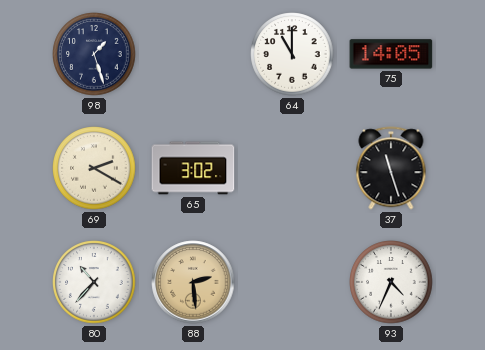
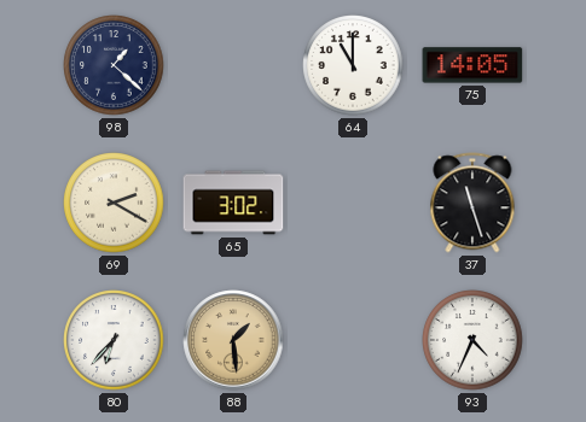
98: 1:27 -> 1:22
80: 10:37 -> 6:37
88: 2:29 -> 1:29
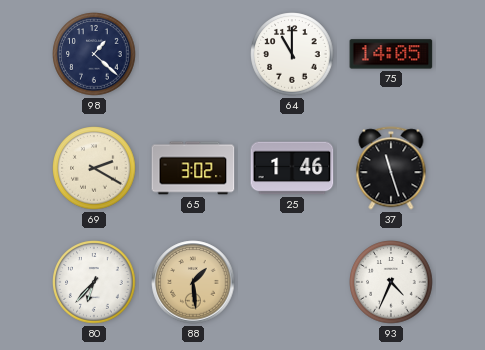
25: none -> 1:46
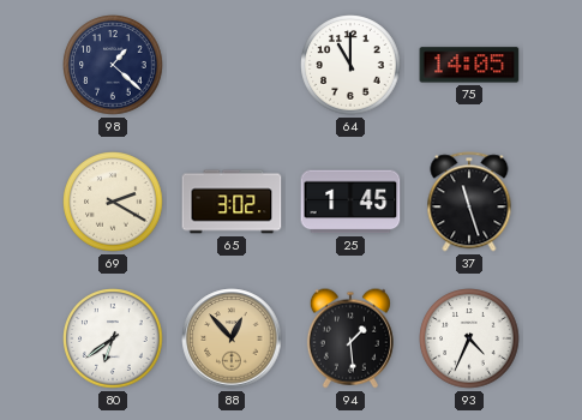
25: 1:46 -> 1:45
80: 6:37 -> 6:39
88: 1:29 -> 12:53
94: none -> 1:29
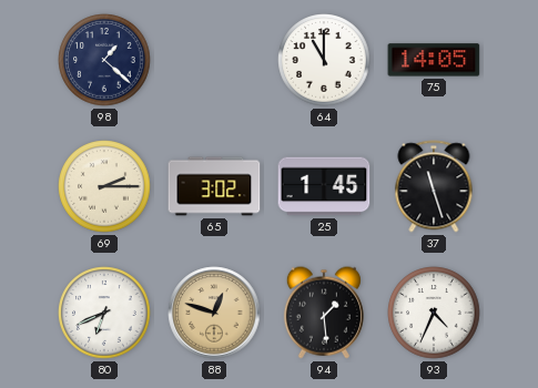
69: 2:20 -> 2:15
80: 6:39 -> 6:41
88: 12:53 -> 12:48
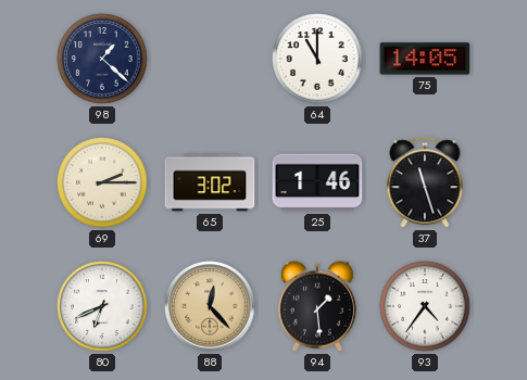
25: 1:45 -> 1:46
88: 12:48 -> 12:23
93: 4:34 -> 4:36
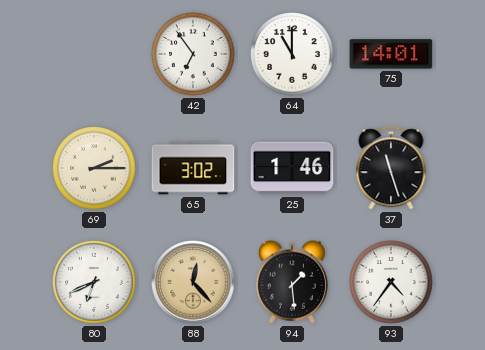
98: 1:22 -> none
42: none -> 6:54
75: 14:05 -> 14:01
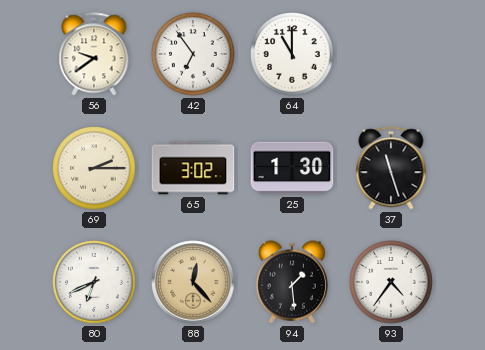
56: none -> 9:39
75: 14:01 -> none
25: 1:46 -> 1:30
